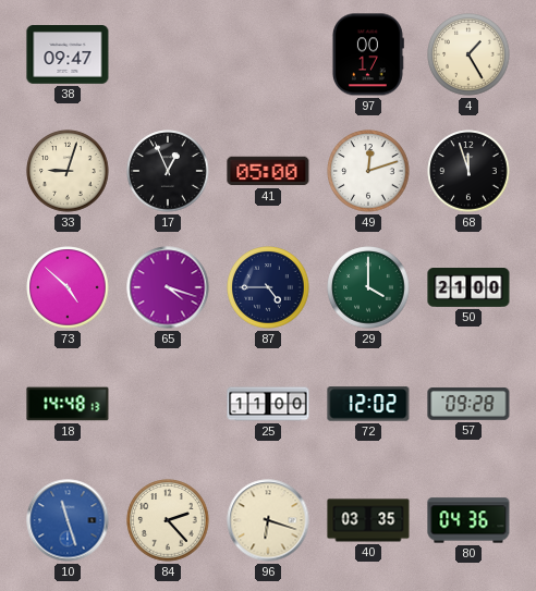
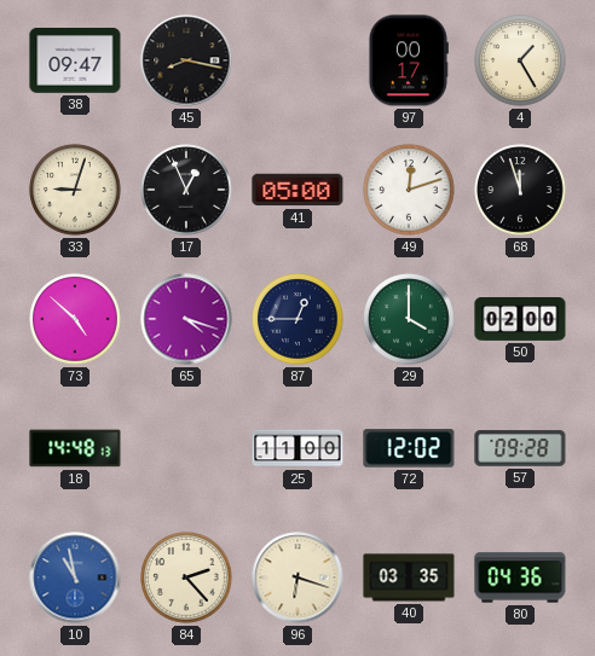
45: none -> 8:17
87: 4:45 -> 12:45
50: 21:00 -> 02:00
10: 11:27 -> 10:58
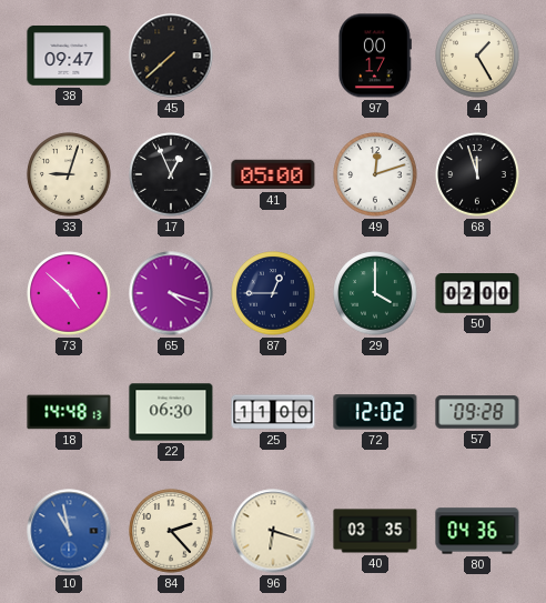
45: 8:17 -> 7:38
22: none -> 06:30
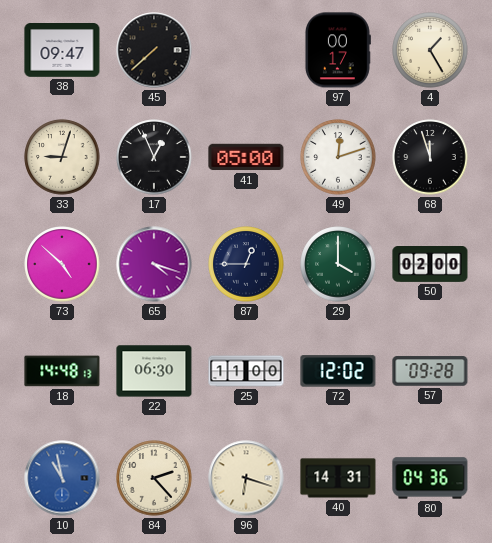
40: 03:35 -> 14:31
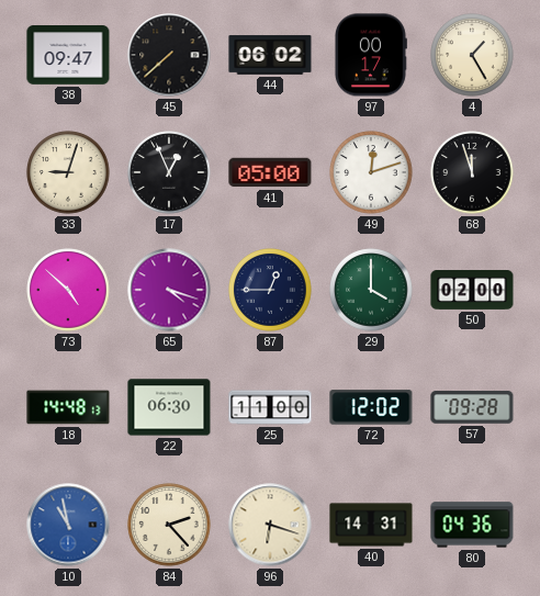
44: none -> 06:02
